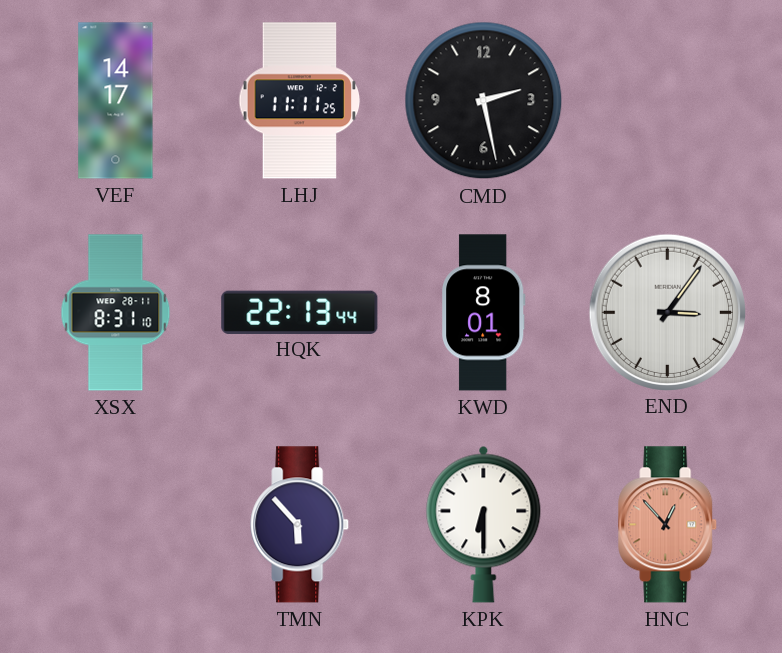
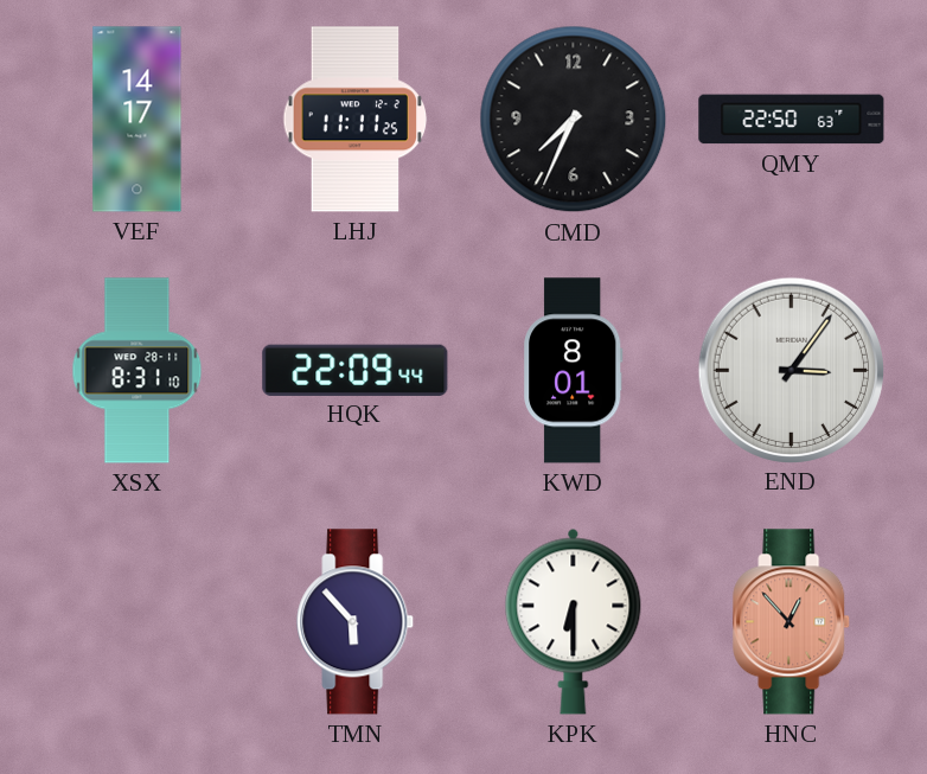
CMD: 2:28 -> 7:34
QMY: none -> 22:50
HQK: 22:13 -> 22:09
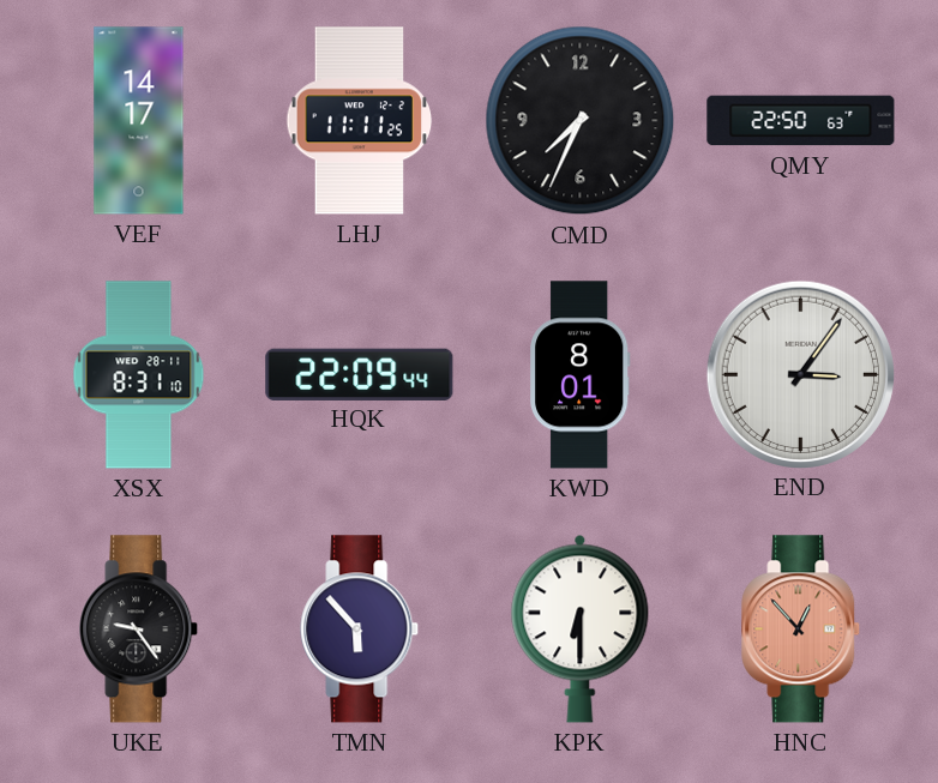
UKE: none -> 9:24
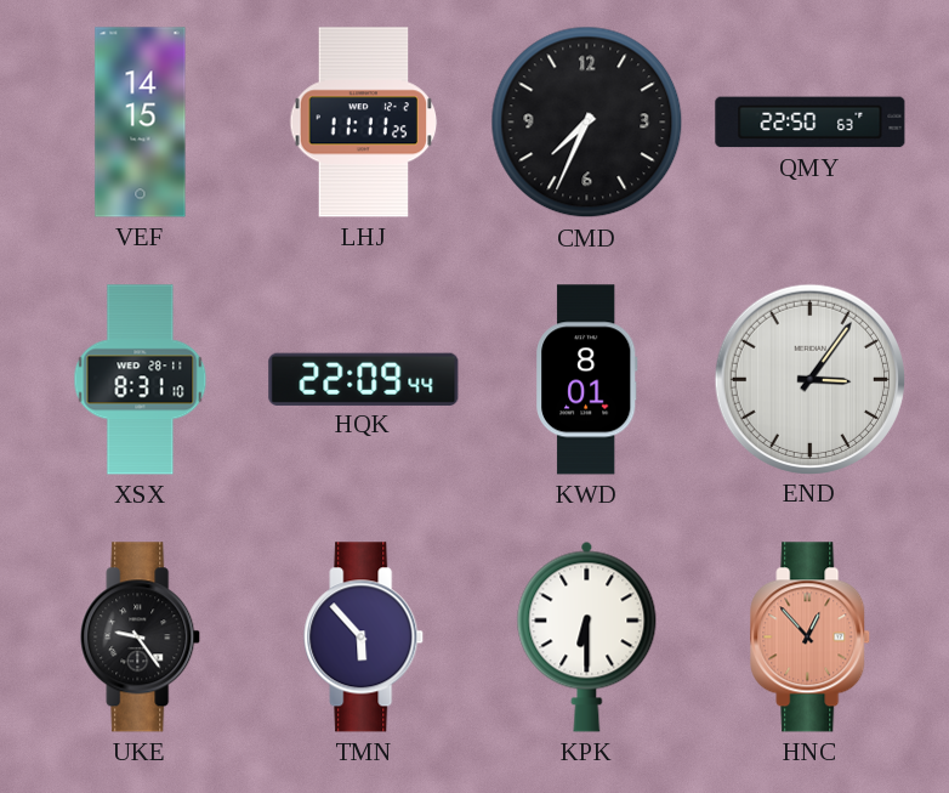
VEF: 14:17 -> 14:15
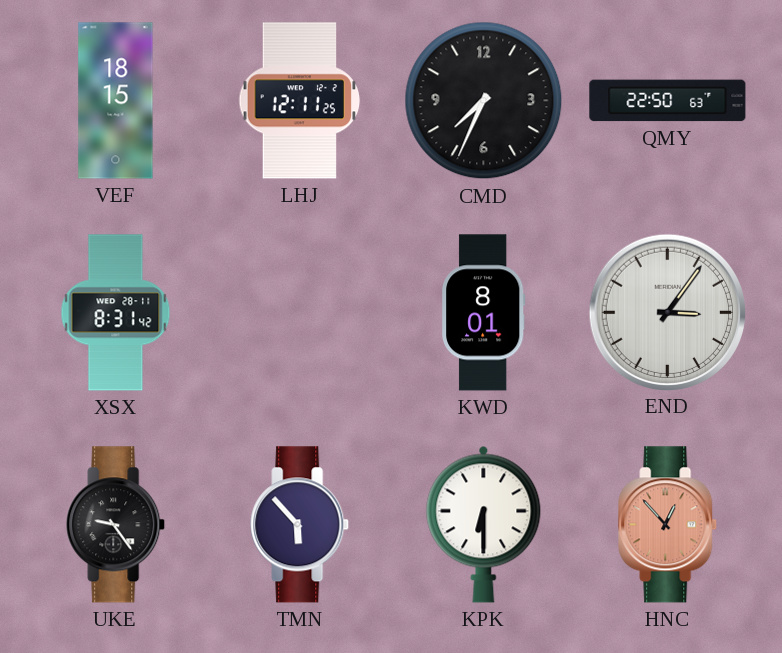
VEF: 14:15 -> 18:15
LHJ: 11:11 -> 12:11
XSX: 8:31:10 -> 8:31:42
HQK: 22:09 -> none
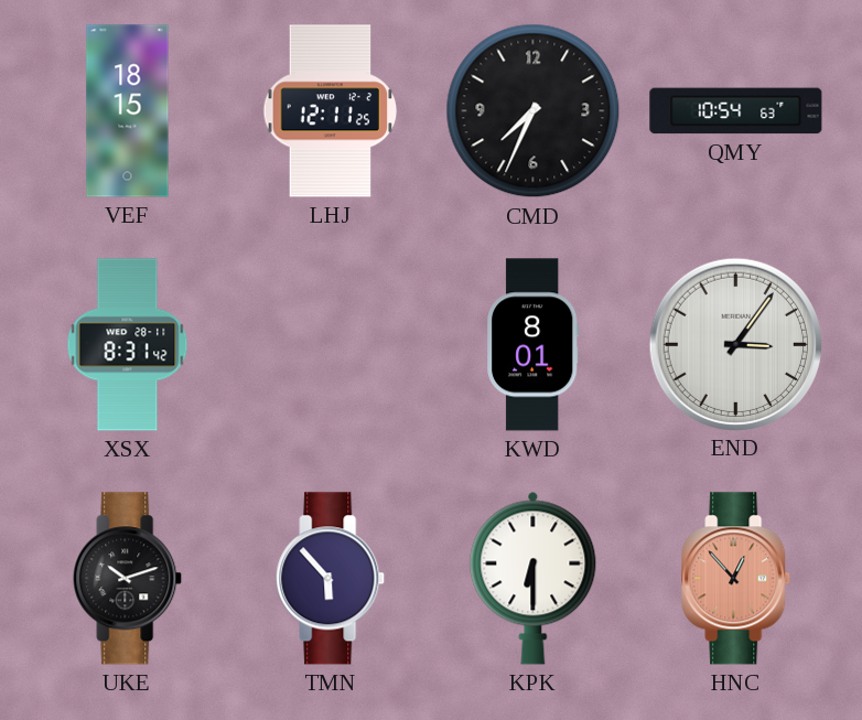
QMY: 22:50 -> 10:54
UKE: 9:24 -> 10:12
